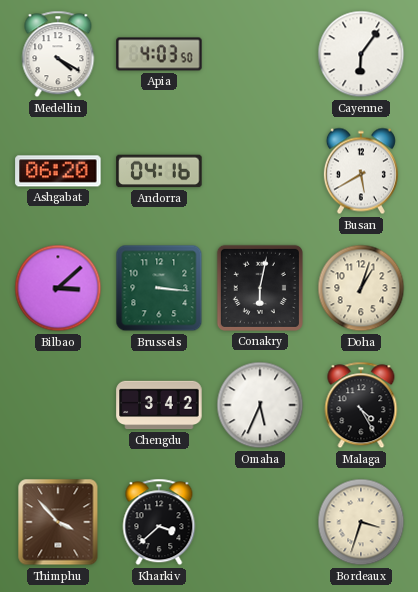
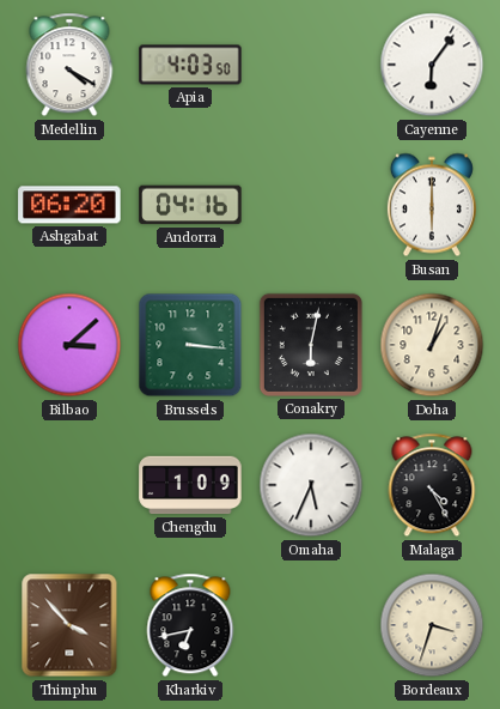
Busan: 5:40 -> 6:00
Chengdu: 3:42 -> 1:09
Kharkiv: 3:38 -> 6:43
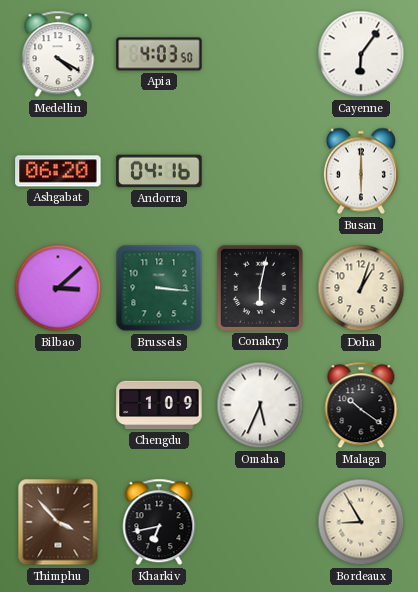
Malaga: 4:25 -> 10:21
Bordeaux: 3:33 -> 8:55
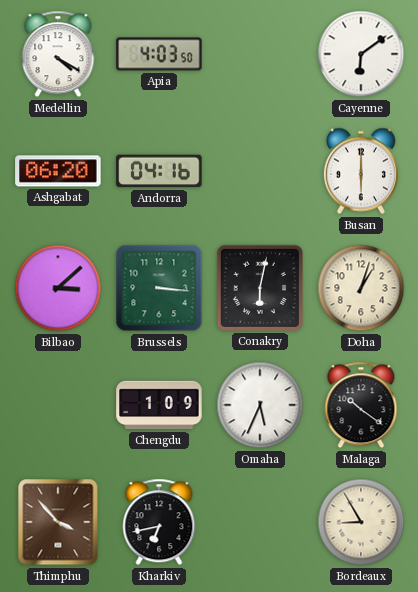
Cayenne: 6:06 -> 6:09
